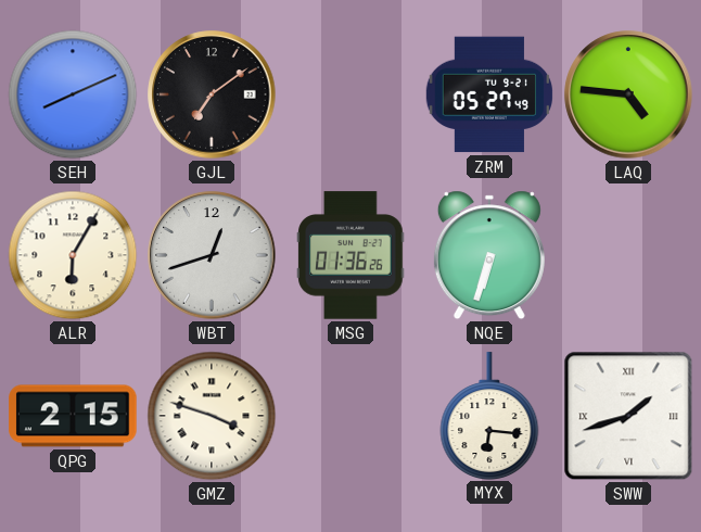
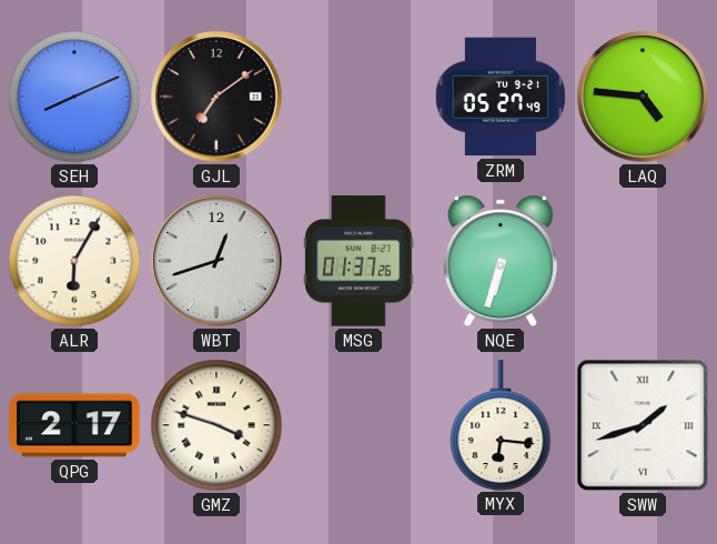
MSG: 01:36 -> 01:37
QPG: 2:15 -> 2:17
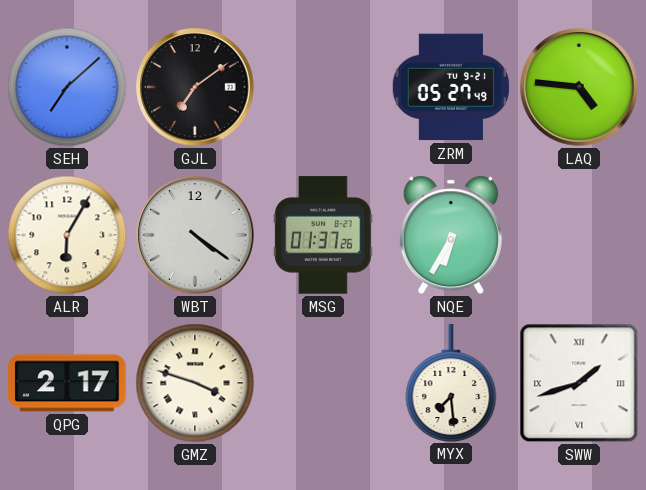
SEH: 8:11 -> 7:08
WBT: 12:42 -> 4:21
NQE: 6:33 -> 6:35
MYX: 6:16 -> 7:29
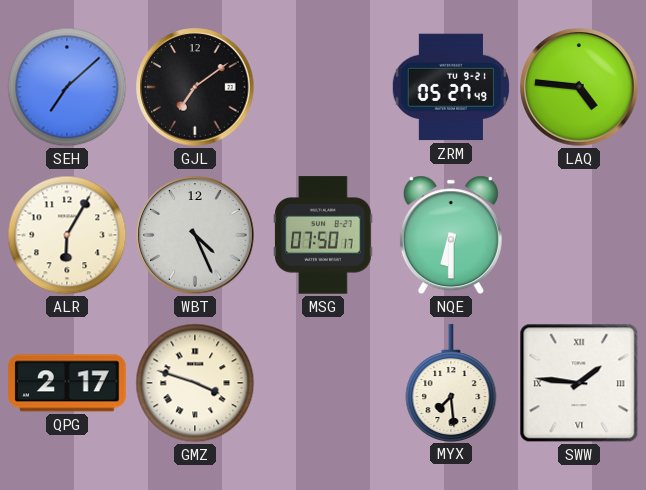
WBT: 4:21 -> 4:26
MSG: 01:37 -> 07:50
NQE: 6:35 -> 6:30
SWW: 1:42 -> 1:46
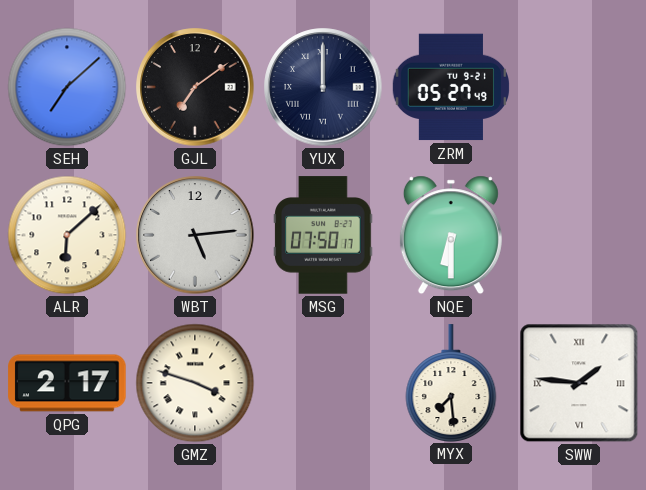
YUX: none -> 12:00
LAQ: 4:46 -> none
ALR: 6:05 -> 6:08
WBT: 4:26 -> 5:14
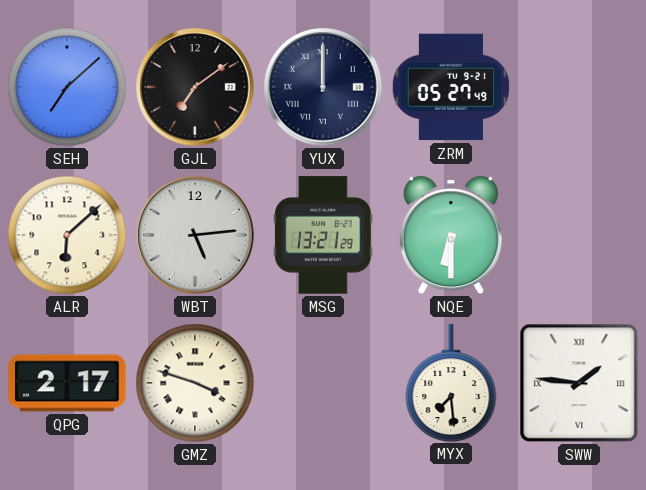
MSG: 07:50 -> 13:21
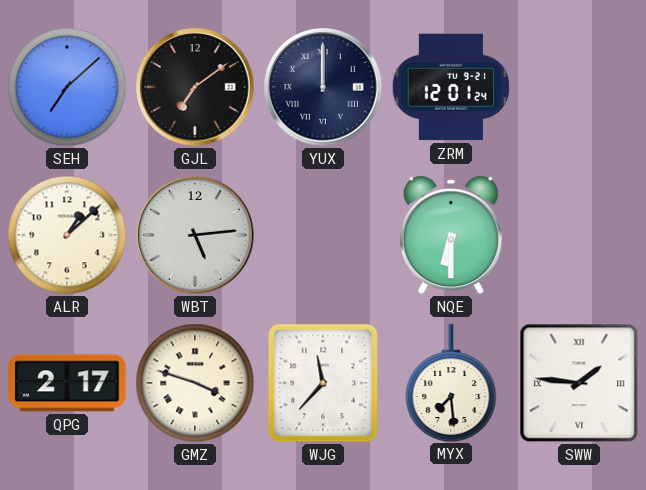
ZRM: 05:27 -> 12:01
ALR: 6:08 -> 1:08
MSG: 13:21 -> none
WJG: none -> 11:37
